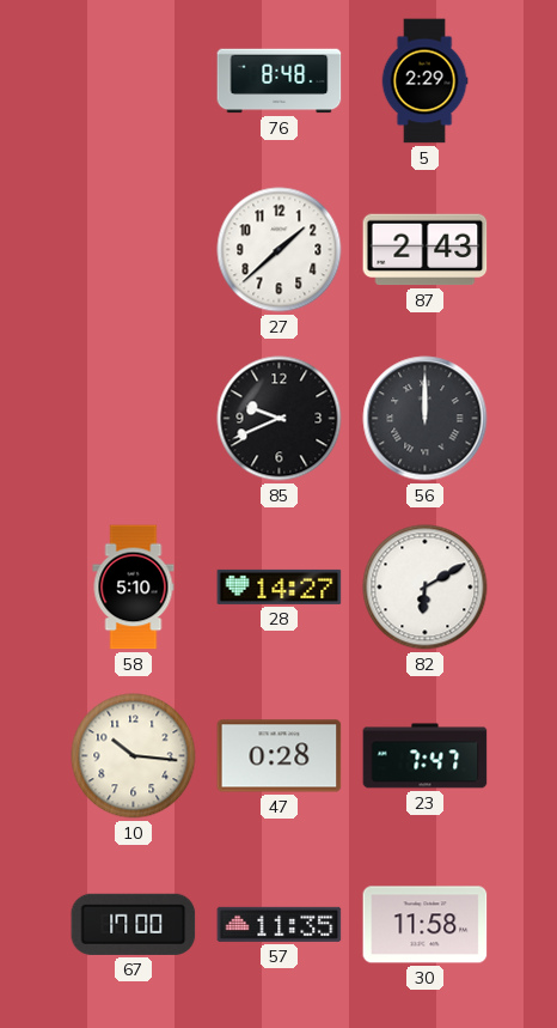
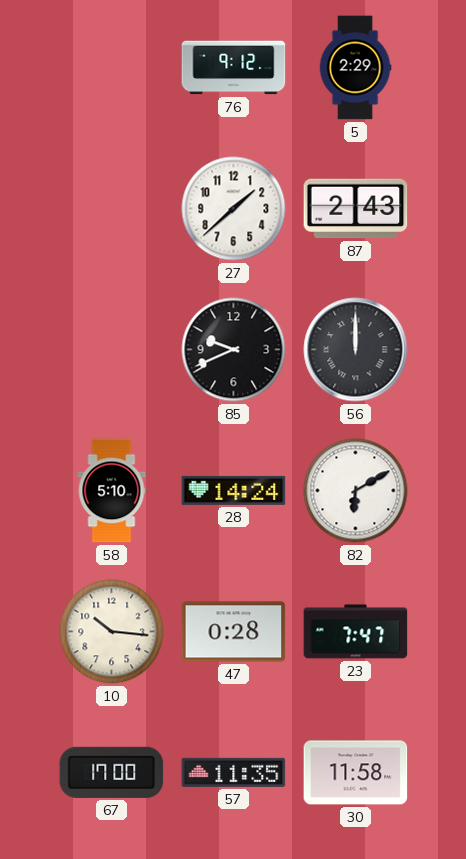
76: 8:48 -> 9:12
28: 14:27 -> 14:24
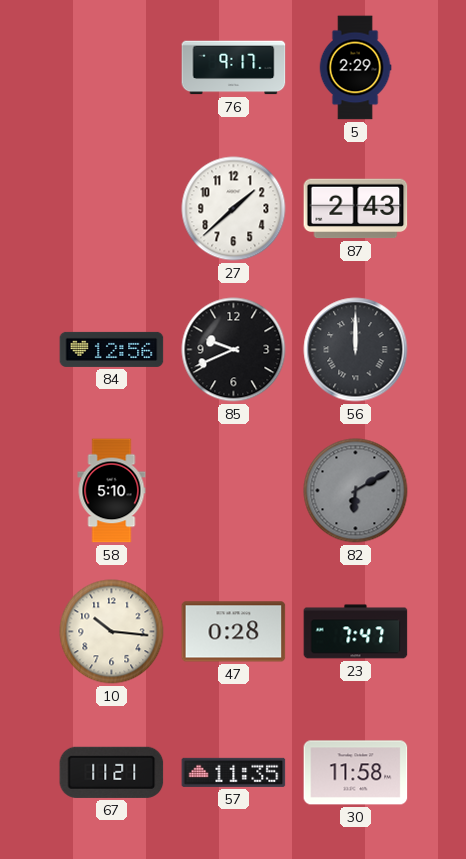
76: 9:12 -> 9:17
84: none -> 12:56
28: 14:24 -> none
82 dial: white -> grey
67: 17:00 -> 11:21
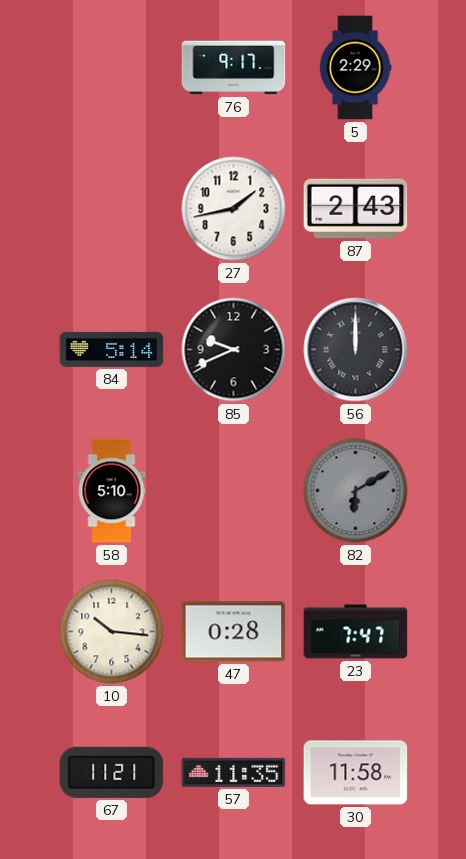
27: 1:38 -> 1:43
84: 12:56 -> 5:14
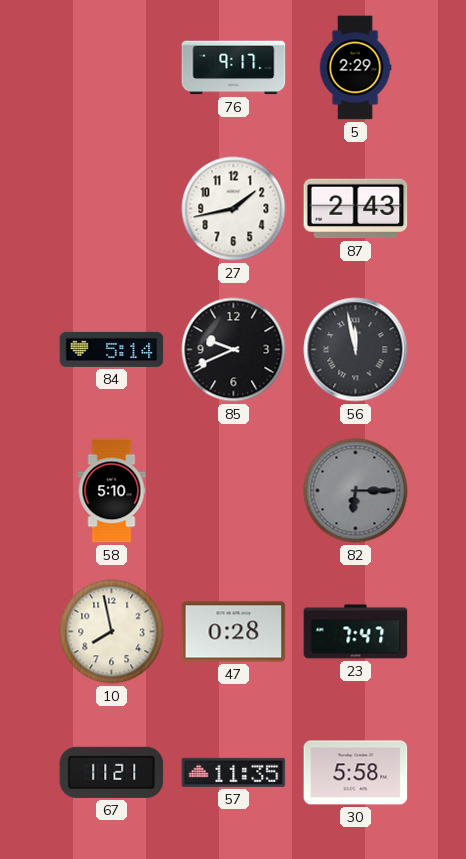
56: 12:00 -> 11:58
82: 6:10 -> 6:15
10: 10:16 -> 7:58
30: 11:58 -> 5:58
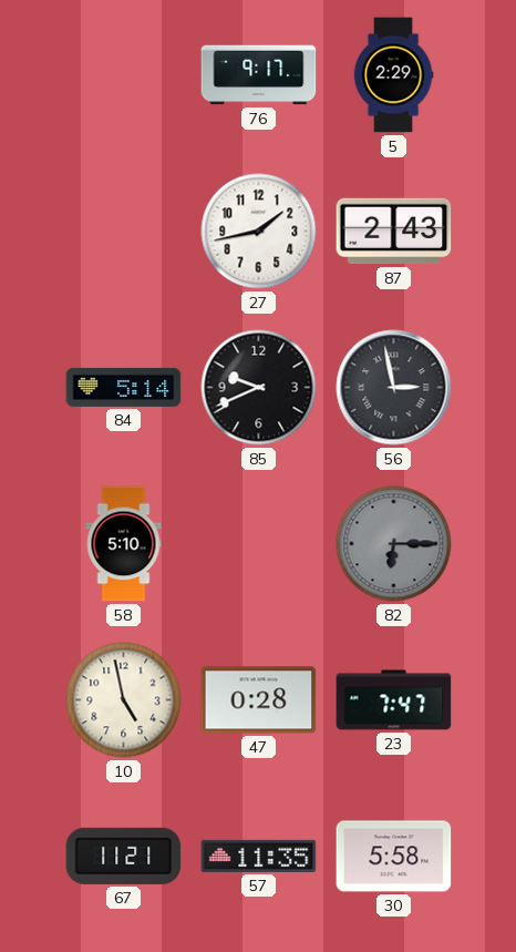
56: 11:58 -> 2:58
10: 7:58 -> 4:58
